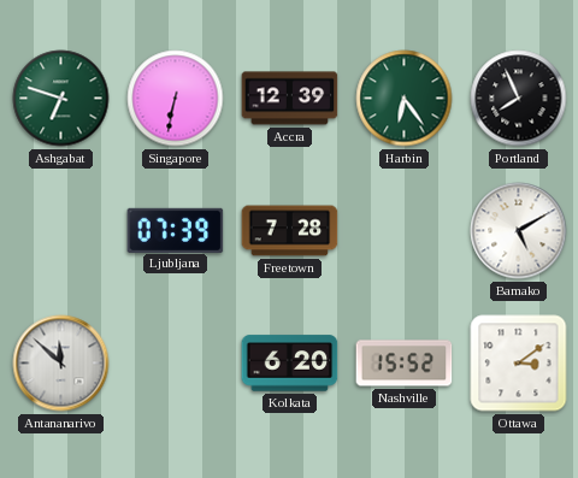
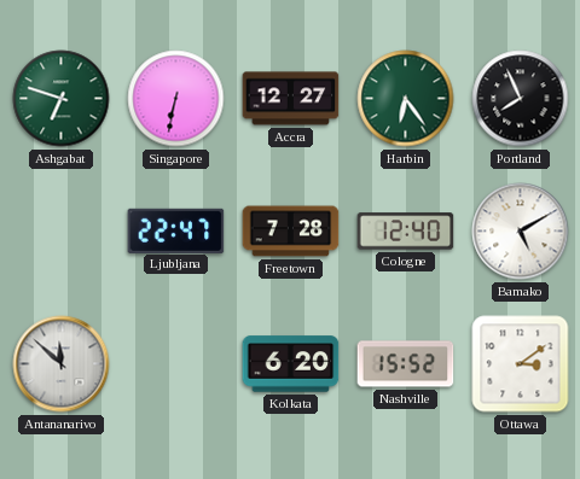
Accra: 12:39 -> 12:27
Ljubljana: 07:39 -> 22:47
Cologne: none -> 12:40
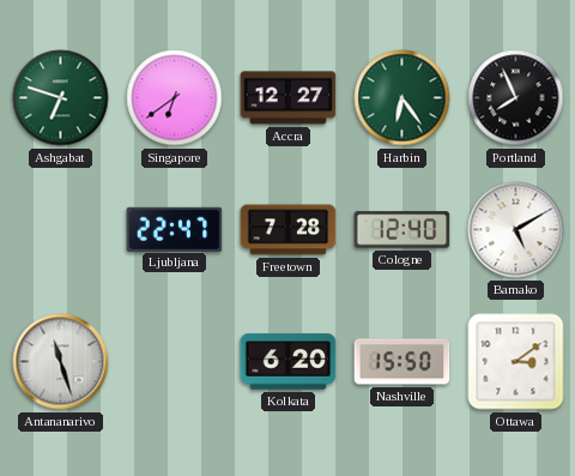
Singapore: 6:32 -> 6:39
Antananarivo: 11:52 -> 11:27
Nashville: 15:52 -> 15:50
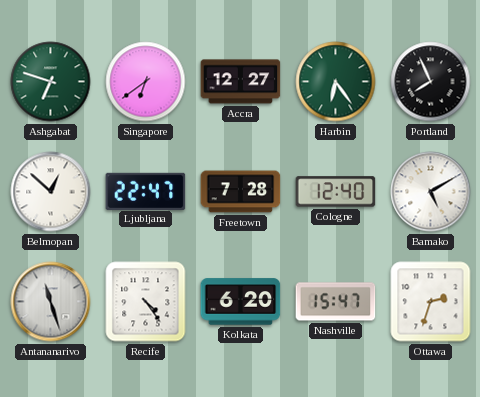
Belmopan: none -> 12:52
Recife: none -> 4:24
Nashville: 15:50 -> 15:47
Ottawa: 3:09 -> 2:33
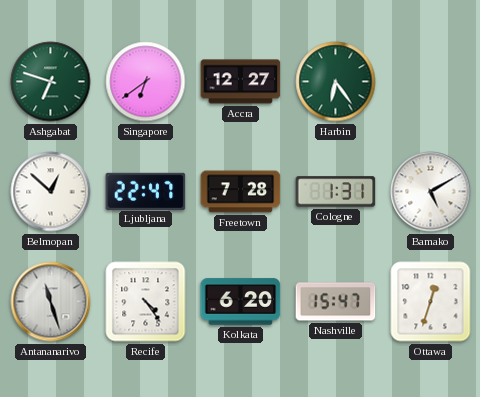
Portland: 7:56 -> none
Cologne: 12:40 -> 1:31
Ottawa: 2:33 -> 12:33
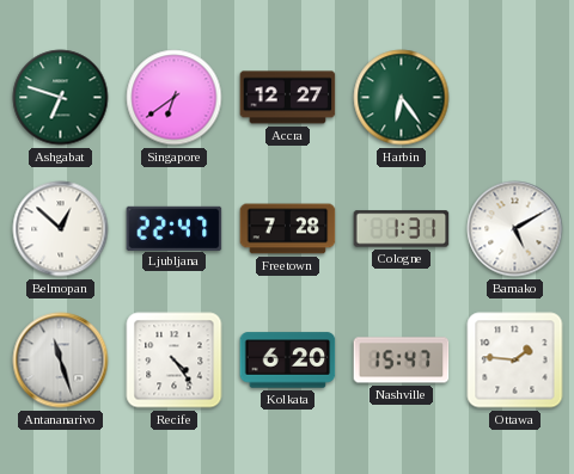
Ottawa: 12:33 -> 1:46
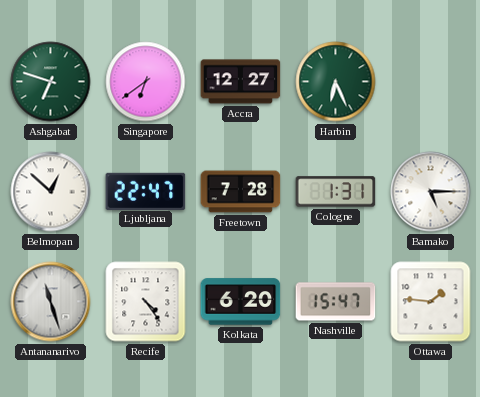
Harbin: 6:24 -> 6:26
Bamako: 5:10 -> 5:15
